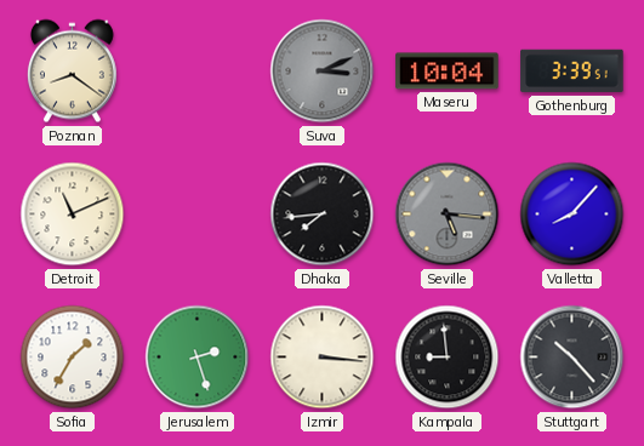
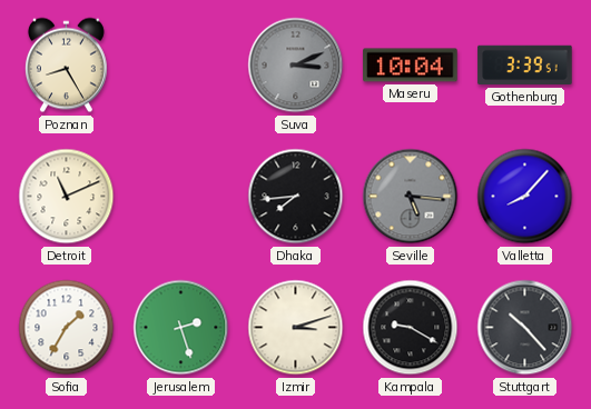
Poznan: 8:21 -> 8:25
Izmir: 3:16 -> 3:12
Kampala: 8:59 -> 9:20
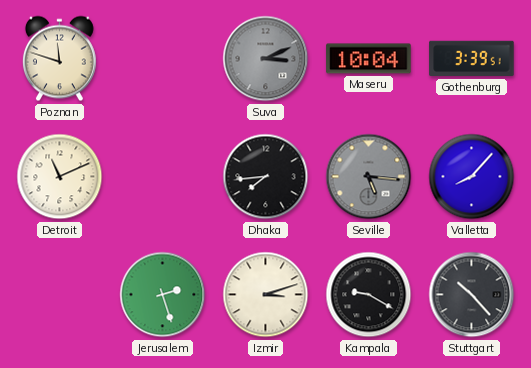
Poznan: 8:25 -> 11:48
Sofia: 1:35 -> none
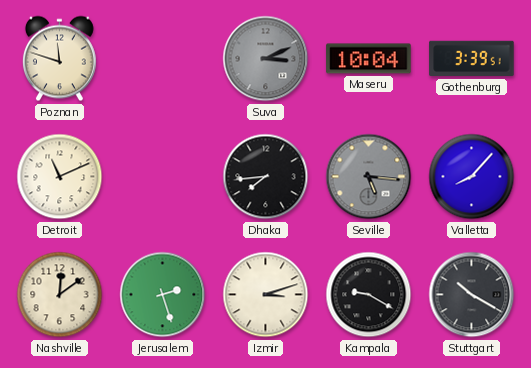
Nashville: none -> 12:09
Stuttgart: 10:23 -> 10:20
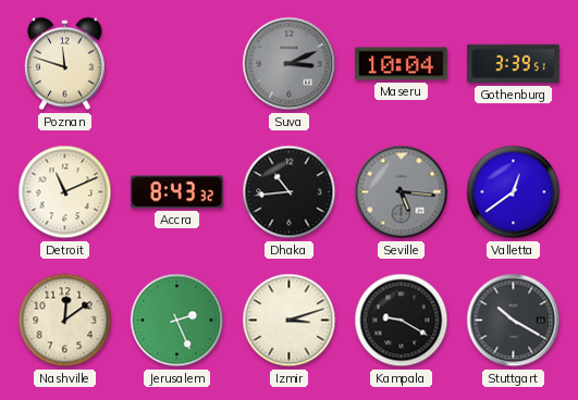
Accra: none -> 8:43
Dhaka: 7:44 -> 10:44
Valletta: 8:07 -> 12:39
Jerusalem: 2:27 -> 2:26
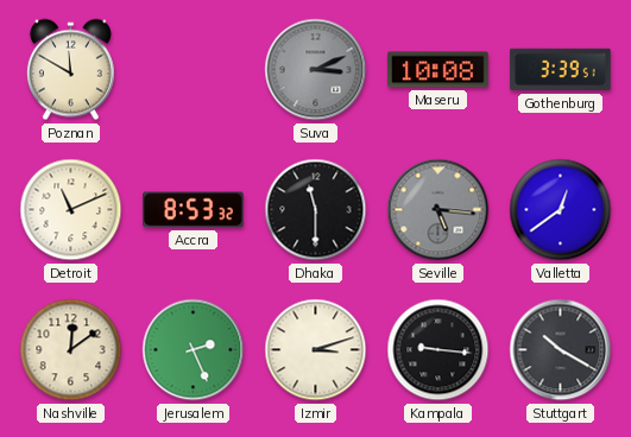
Poznan: 11:48 -> 11:50
Maseru: 10:04 -> 10:08
Accra: 8:43 -> 8:53
Dhaka: 10:44 -> 11:30
Kampala: 9:20 -> 9:16
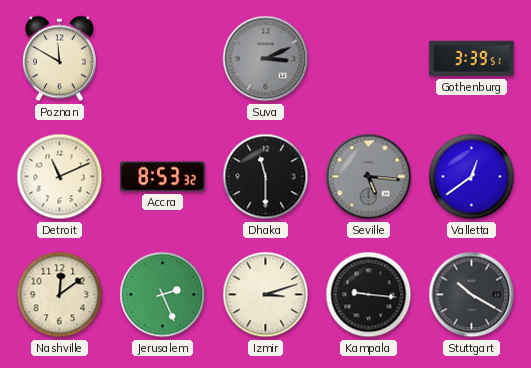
Maseru: 10:08 -> none
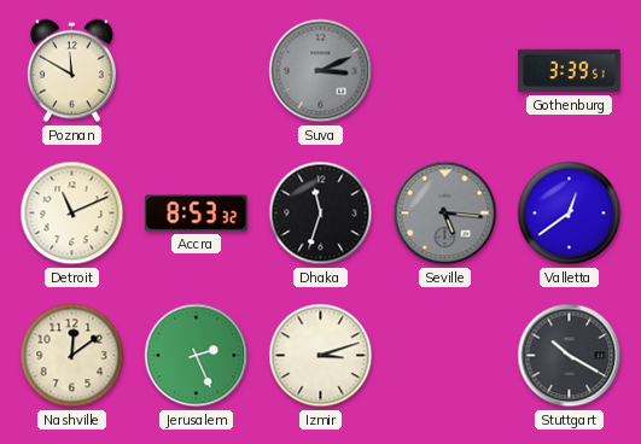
Dhaka: 11:30 -> 11:33
Kampala: 9:16 -> none
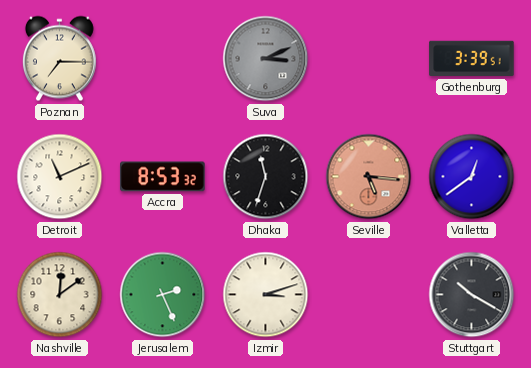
Poznan: 11:50 -> 7:15
Seville dial: grey -> salmon
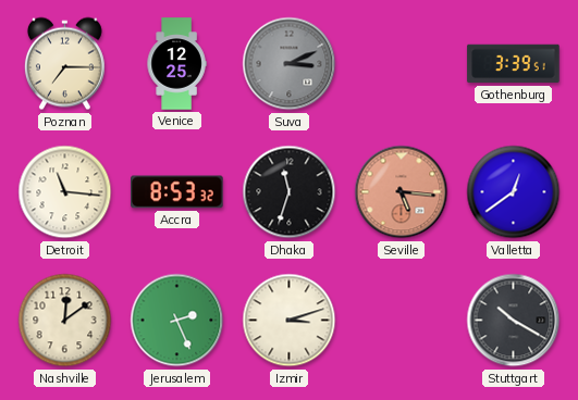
Venice: none -> 12:25
Detroit: 11:11 -> 11:16
